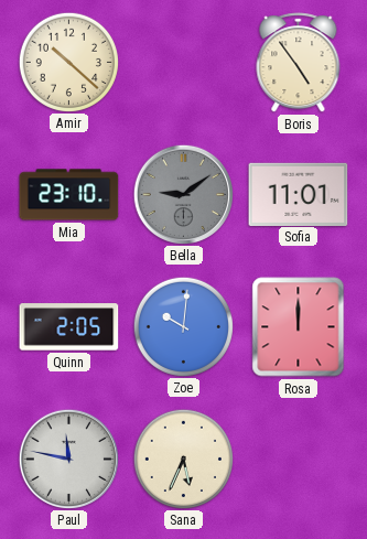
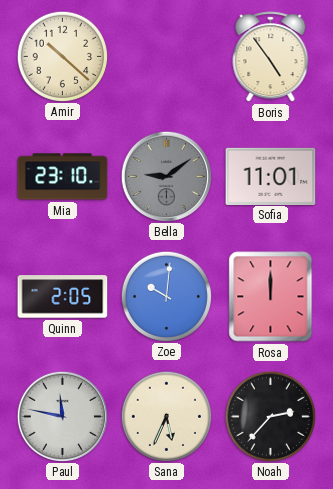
Noah: none -> 2:37
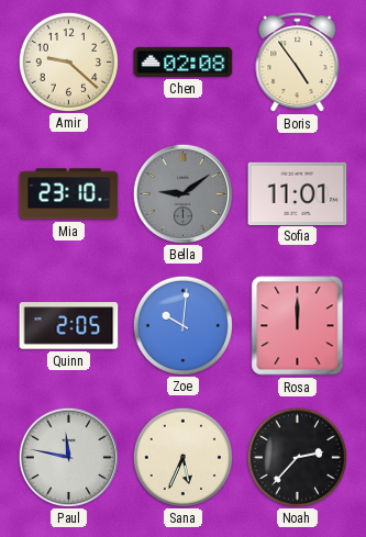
Amir: 10:22 -> 9:22
Chen: none -> 02:08
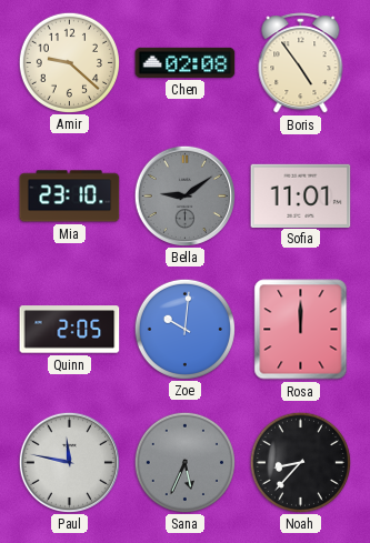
Sana dial: cream -> grey
Noah: 2:37 -> 8:37
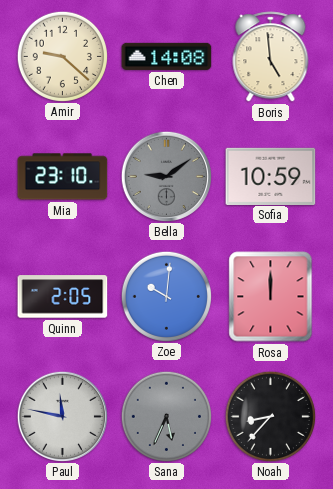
Chen: 02:08 -> 14:08
Boris: 4:54 -> 4:59
Sofia: 11:01 -> 10:59
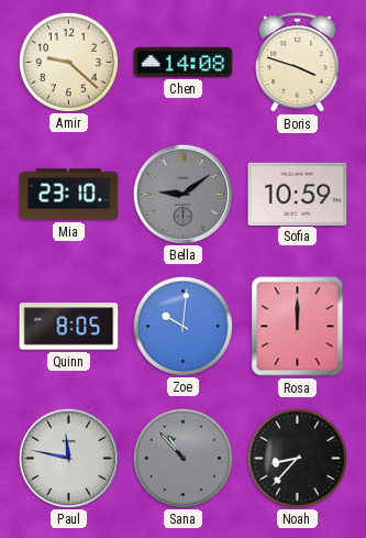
Boris: 4:59 -> 3:48
Quinn: 2:05 -> 8:05
Sana: 5:34 -> 10:53
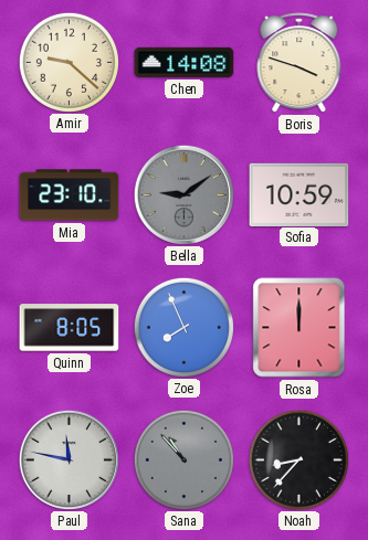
Zoe: 10:01 -> 7:56
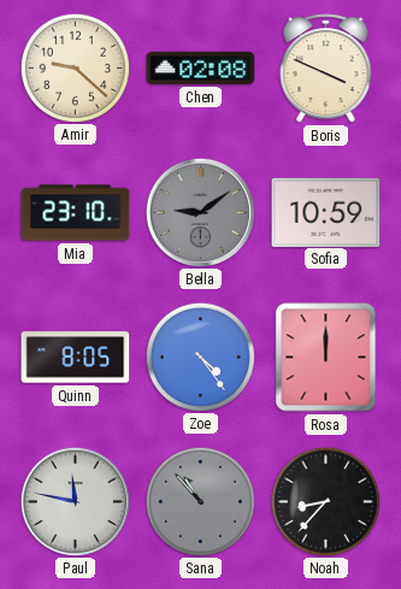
Chen: 14:08 -> 02:08
Boris: 3:48 -> 3:49
Zoe: 7:56 -> 4:24
